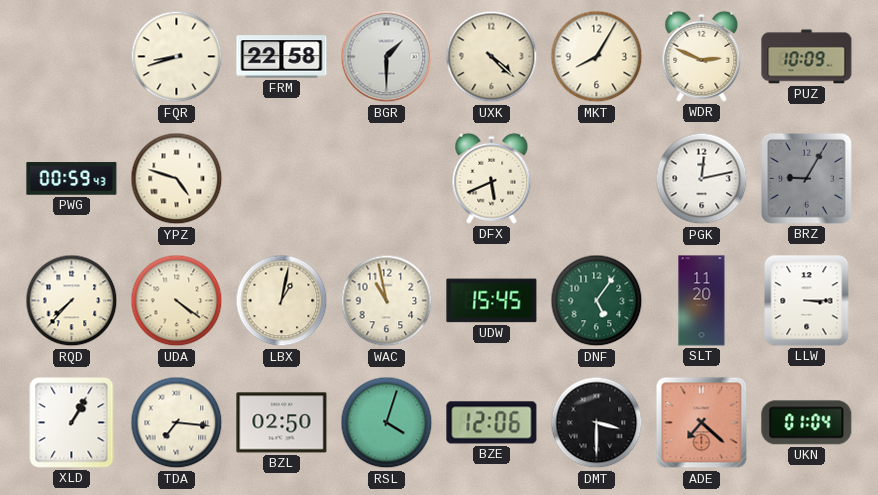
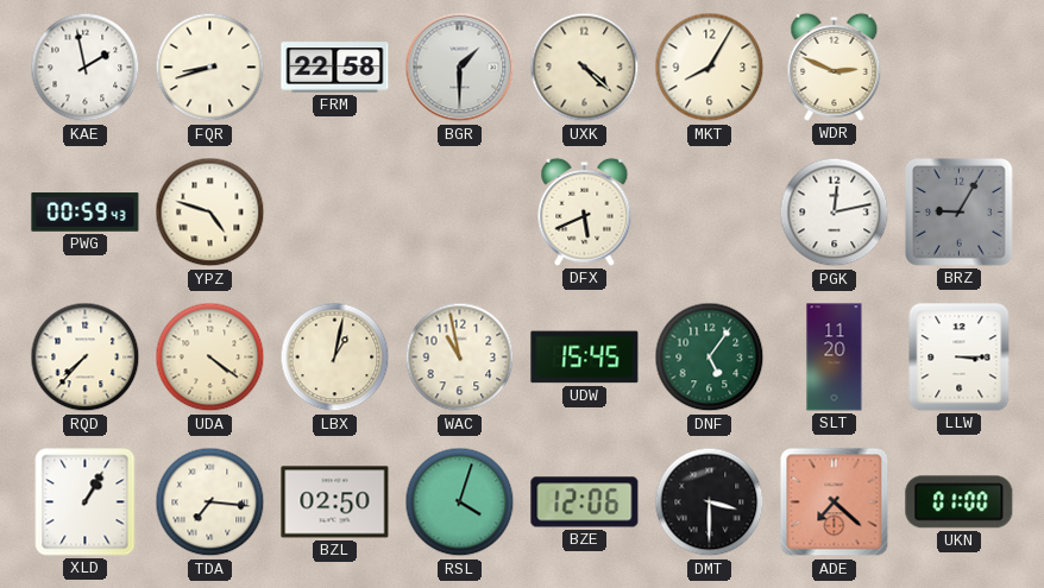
KAE: none -> 1:58
PUZ: 10:09 -> none
UKN: 01:04 -> 01:00
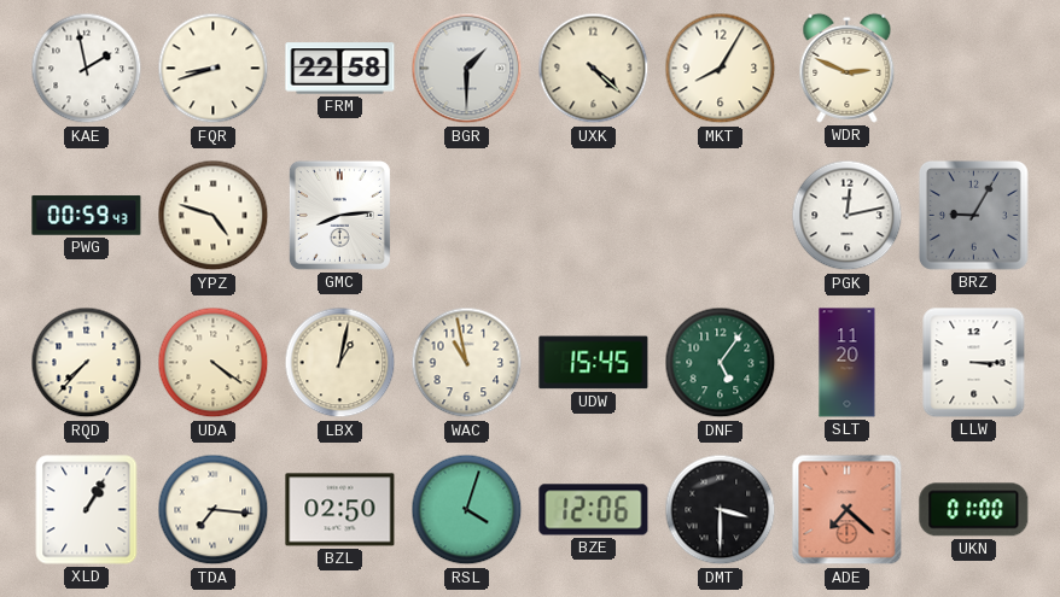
GMC: none -> 8:14
DFX: 5:41 -> none
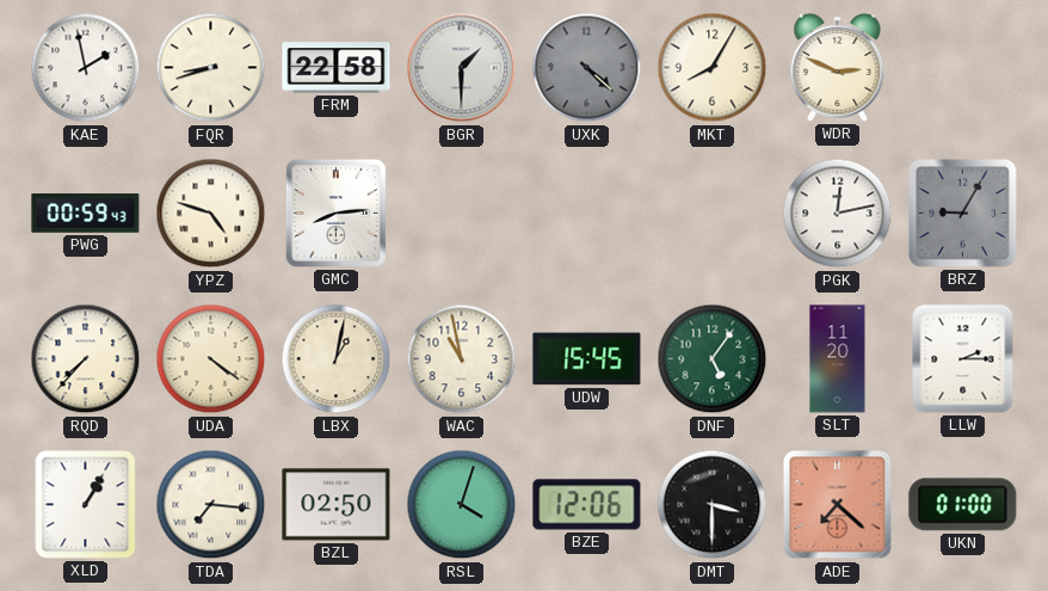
UXK dial: cream -> grey
LLW: 3:15 -> 2:15
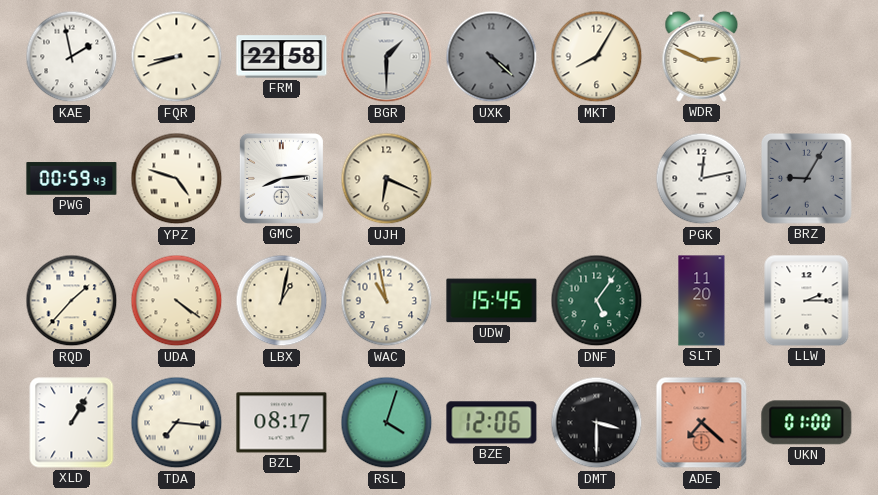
UJH: none -> 6:19
RQD: 7:37 -> 1:37
BZL: 02:50 -> 08:17
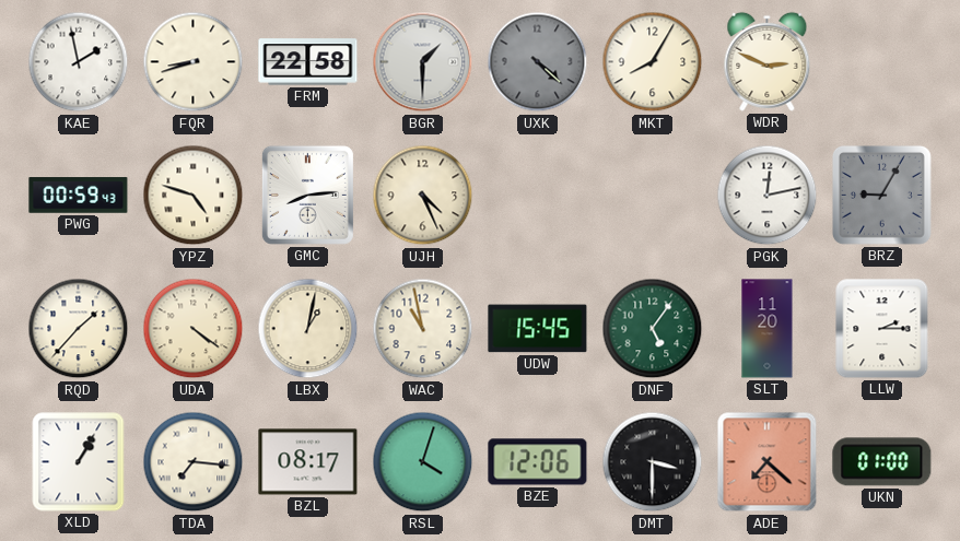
UJH: 6:19 -> 4:26
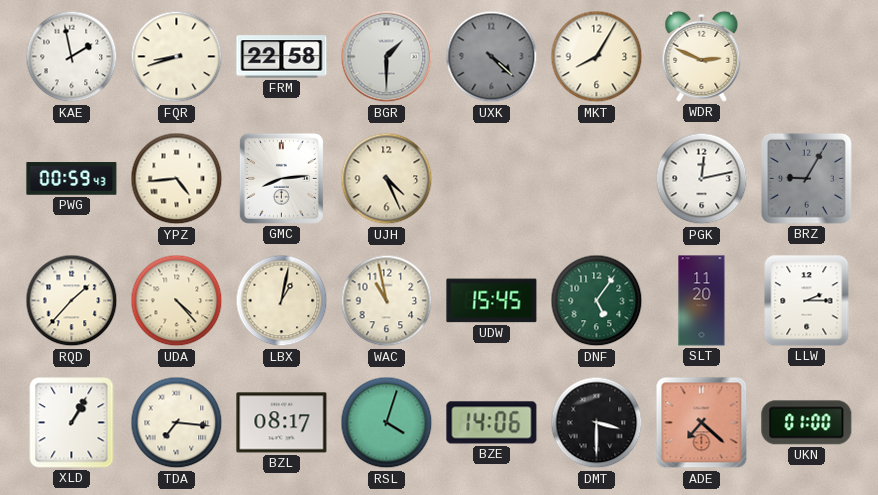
YPZ: 4:48 -> 4:44
UDA: 4:21 -> 4:23
BZE: 12:06 -> 14:06
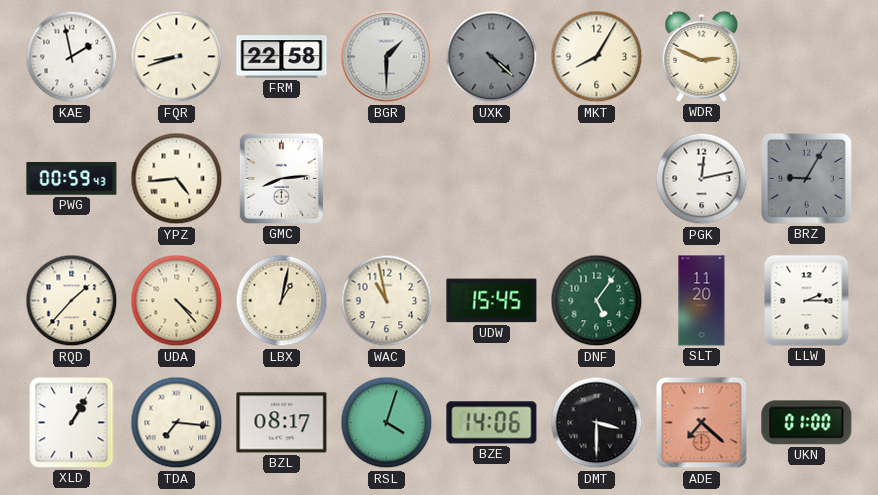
UJH: 4:26 -> none
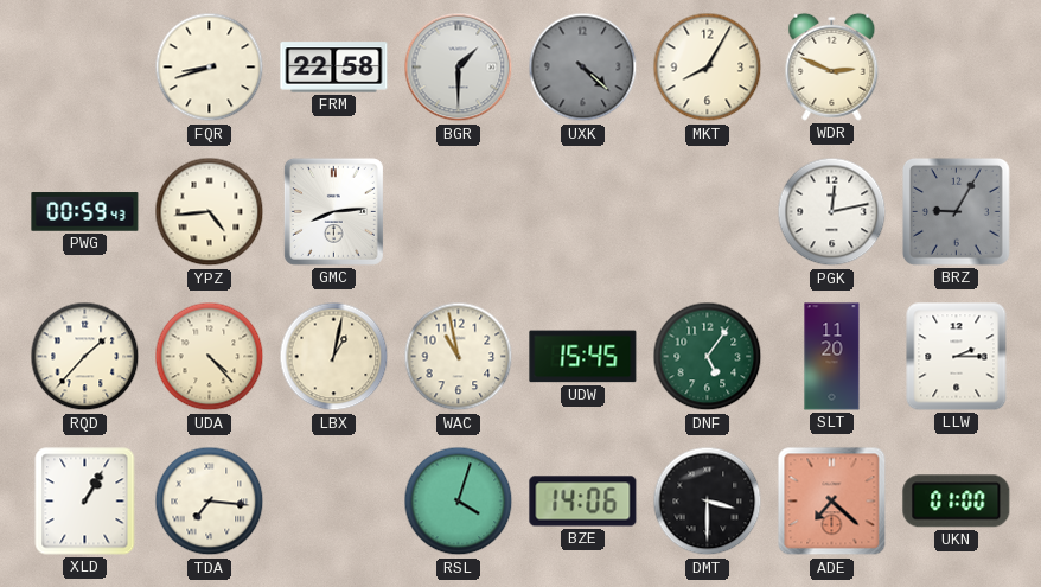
KAE: 1:58 -> none
BZL: 08:17 -> none
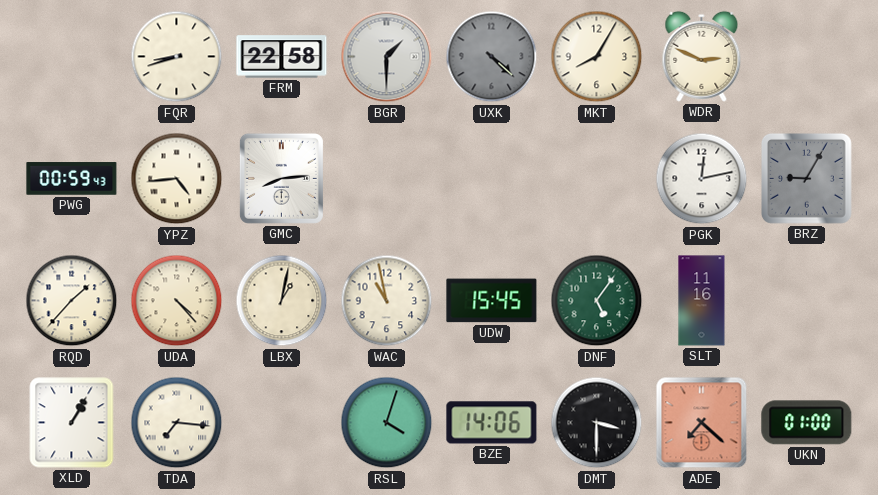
SLT: 11:20 -> 11:16
LLW: 2:15 -> none
